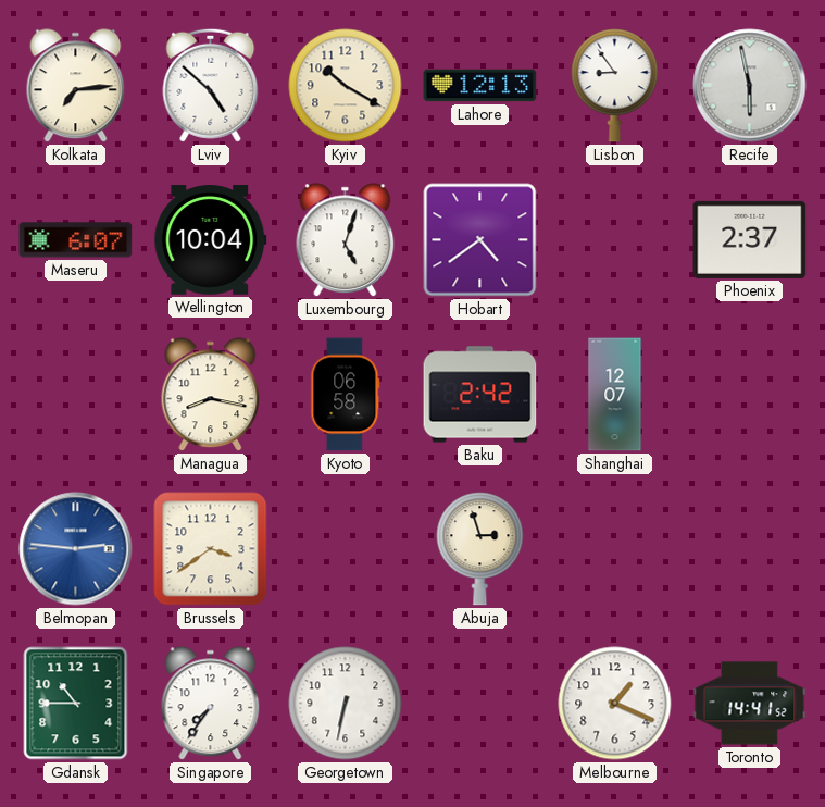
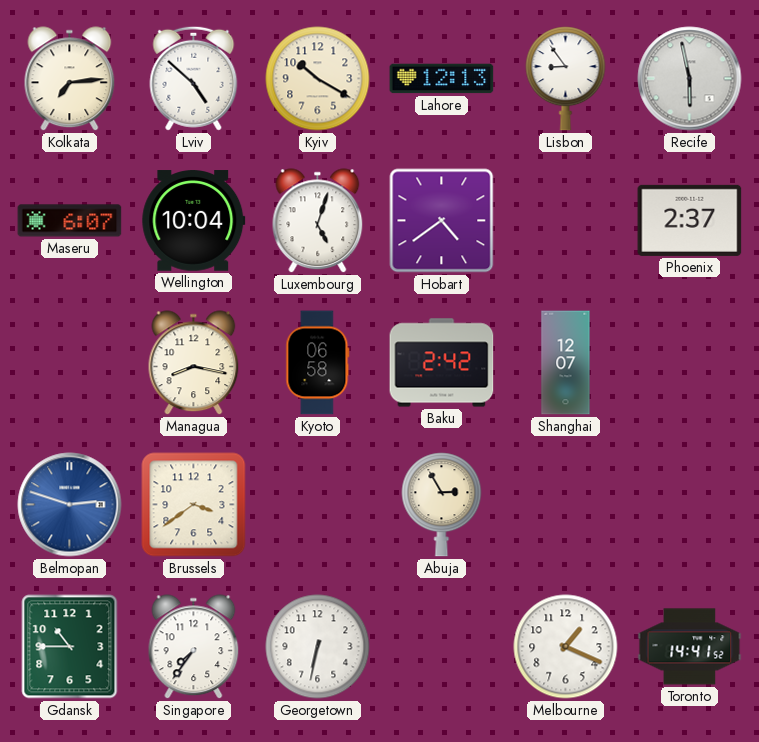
Belmopan: 2:46 -> 2:48
Abuja: 2:57 -> 2:55
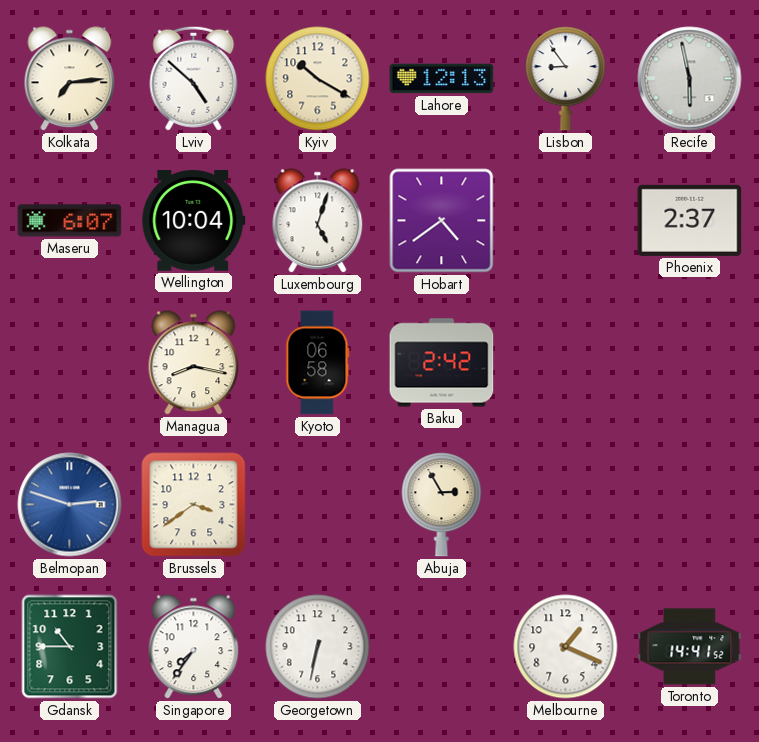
Shanghai: 12:07 -> none
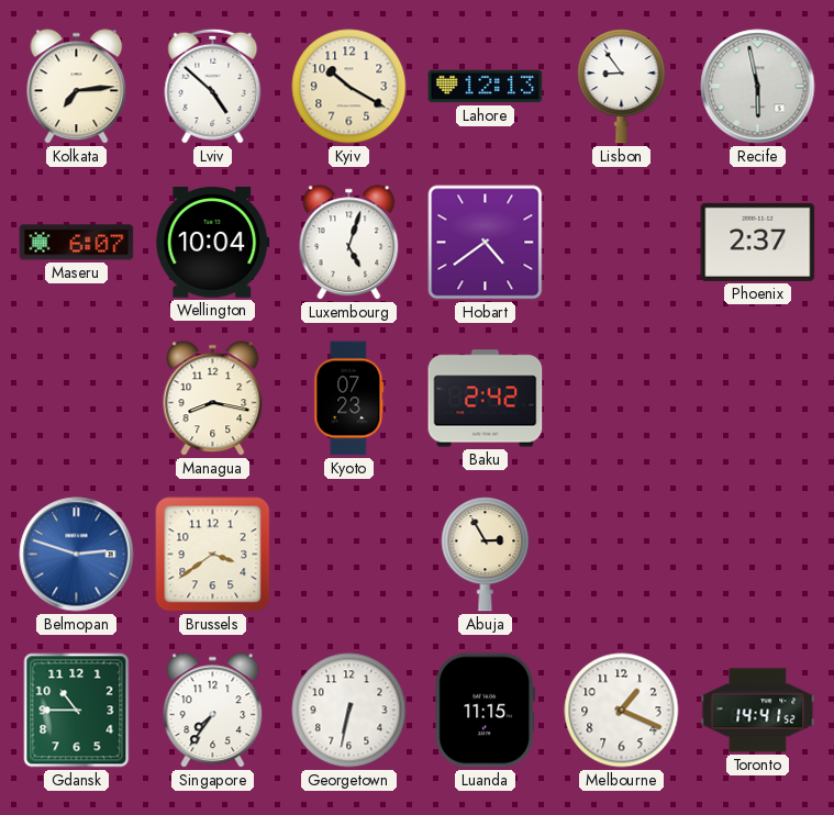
Kyoto: 06:58 -> 07:23
Luanda: none -> 11:15
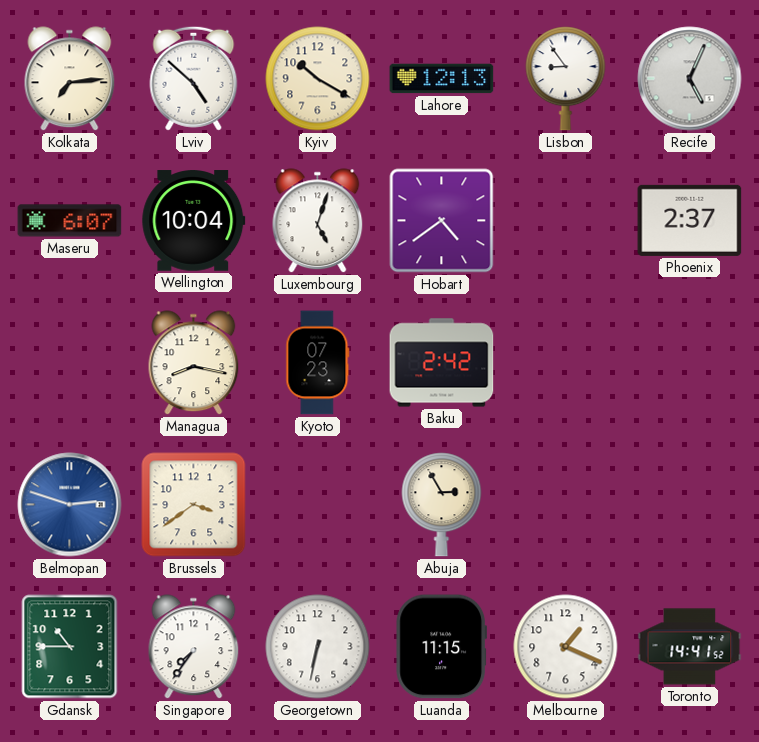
Recife: 5:58 -> 5:04
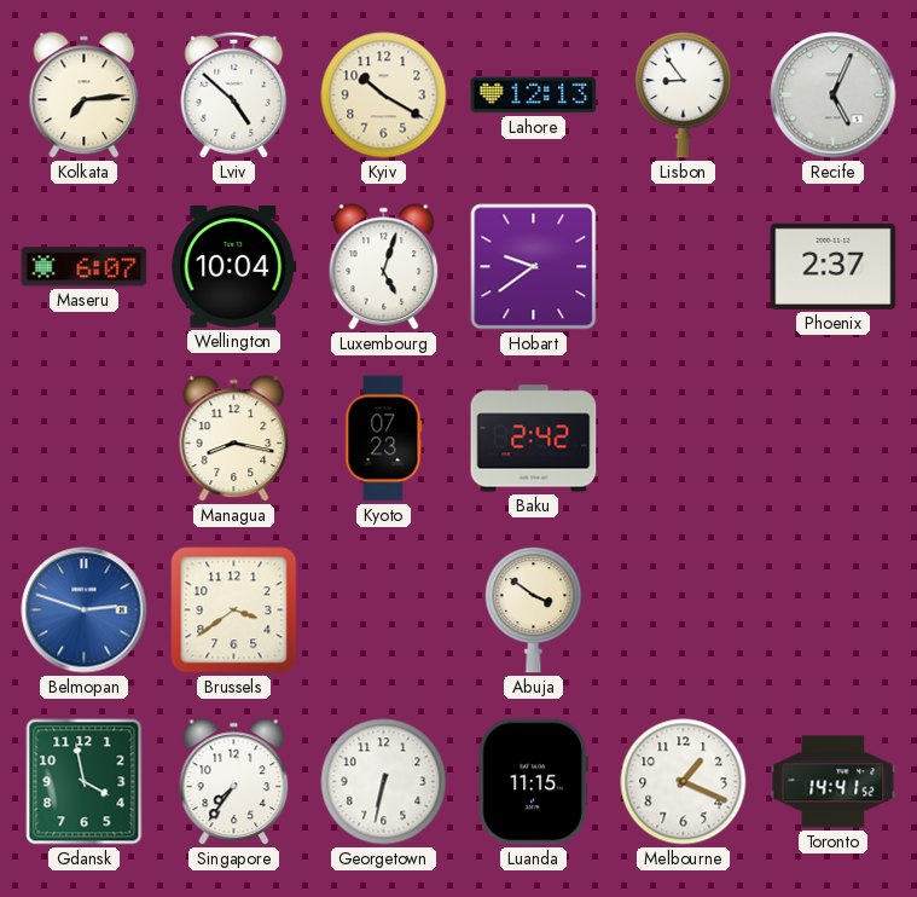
Hobart: 4:39 -> 9:39
Abuja: 2:55 -> 3:51
Gdansk: 10:45 -> 3:58
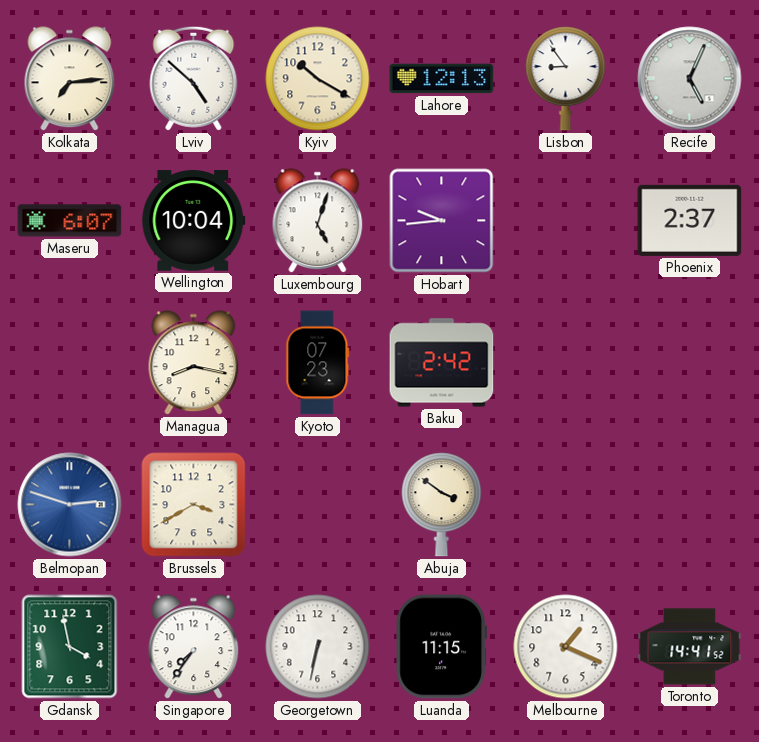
Hobart: 9:39 -> 9:44
Brussels: 3:39 -> 3:40
